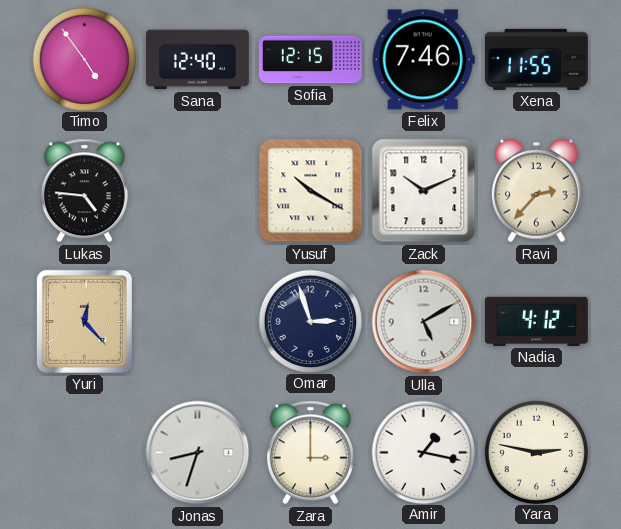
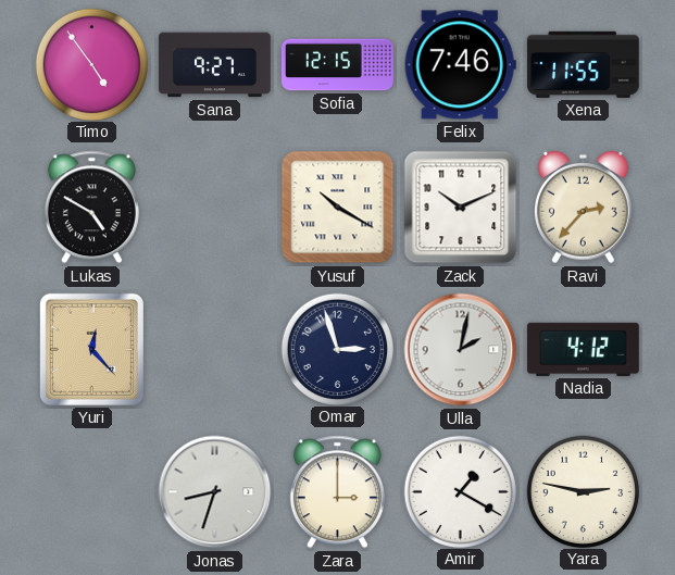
Sana: 12:40 -> 9:27
Lukas: 4:46 -> 4:50
Ulla: 5:10 -> 2:02
Amir: 1:17 -> 1:20
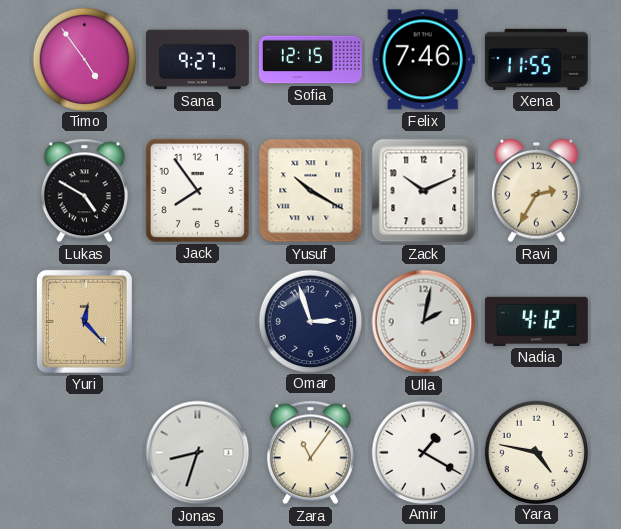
Jack: none -> 7:54
Ravi: 2:37 -> 2:35
Zara: 3:00 -> 11:06
Yara: 2:47 -> 4:47
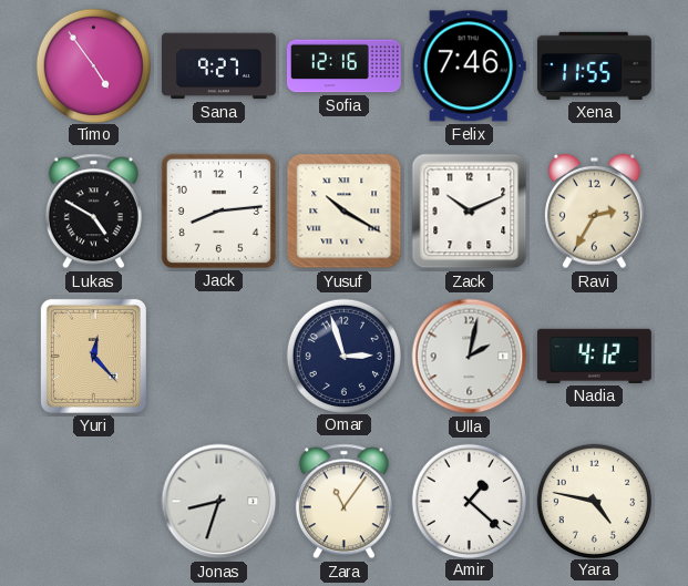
Sofia: 12:15 -> 12:16
Jack: 7:54 -> 8:14
Amir: 1:20 -> 1:22
